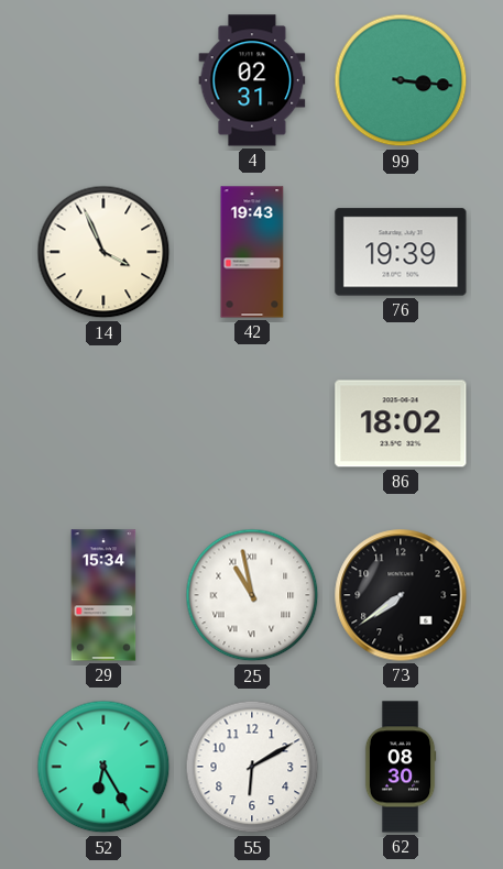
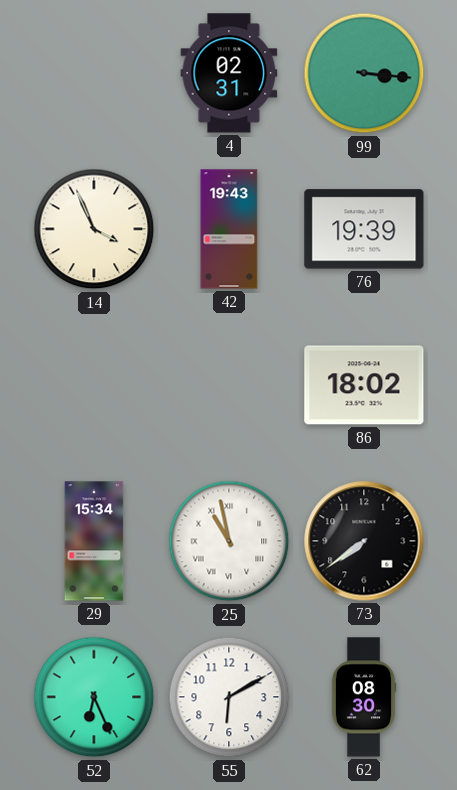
52: 6:25 -> 6:26
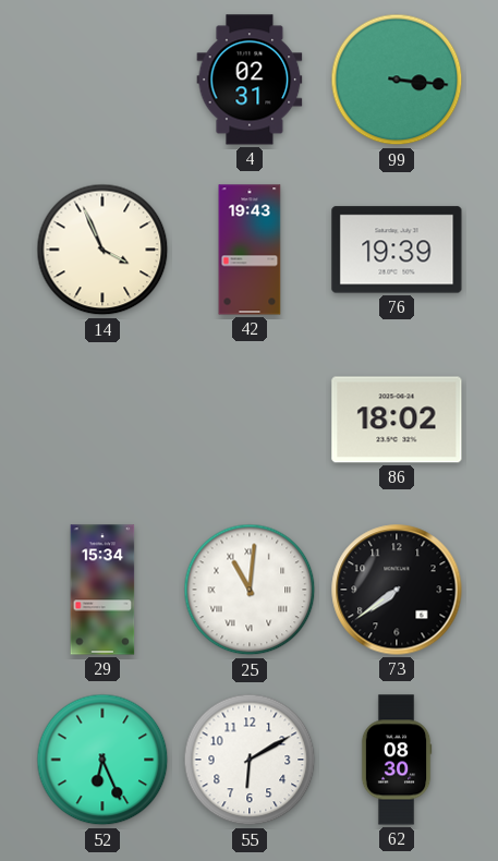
25: 10:58 -> 11:01
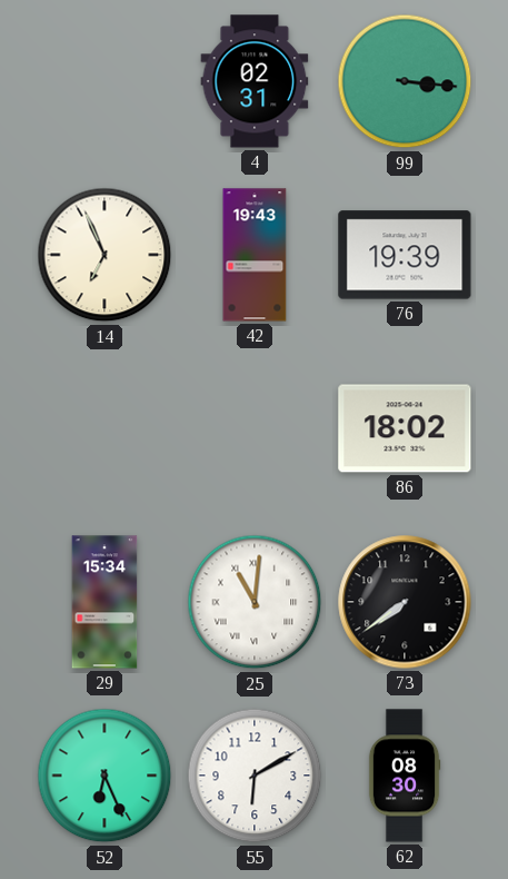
14: 3:56 -> 6:56
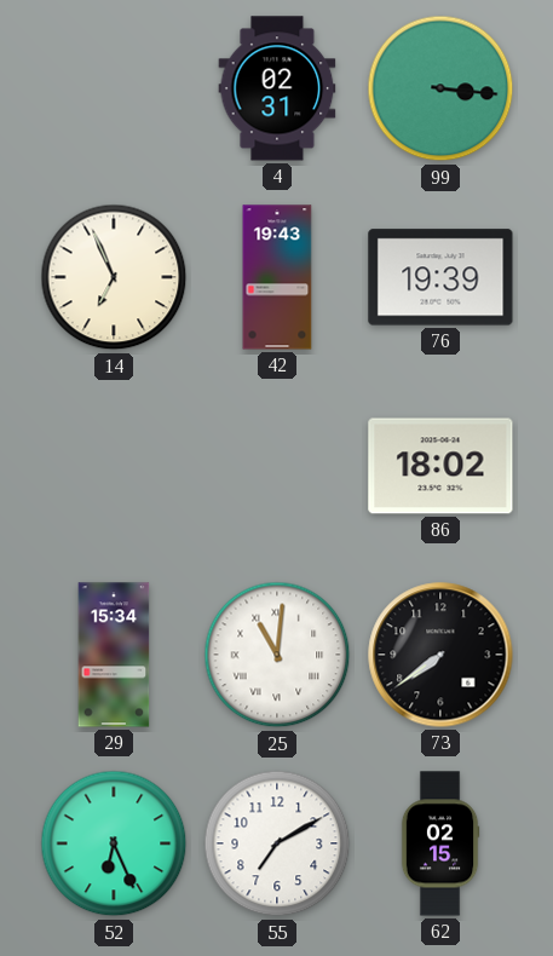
55: 6:10 -> 7:10
62: 08:30 -> 02:15
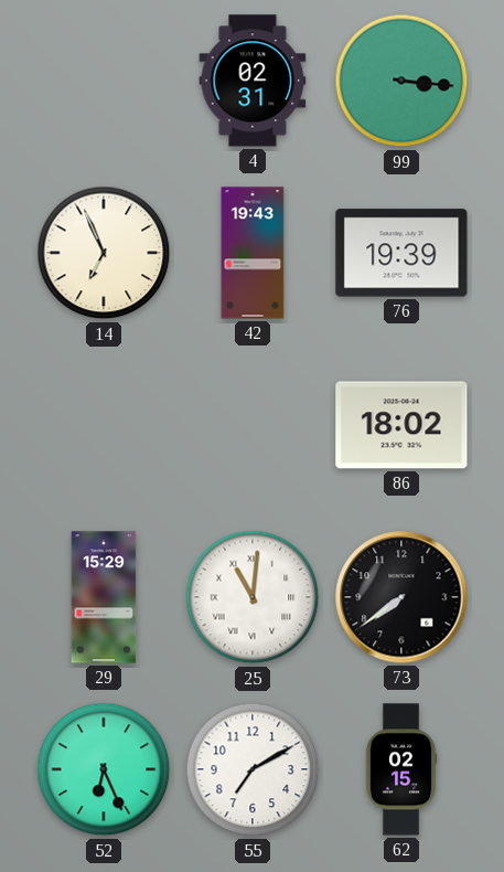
29: 15:34 -> 15:29
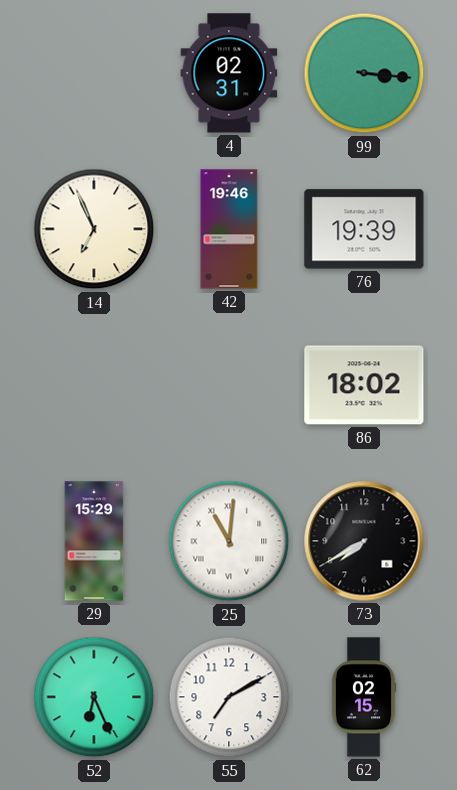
42: 19:43 -> 19:46
73: 7:39 -> 7:40
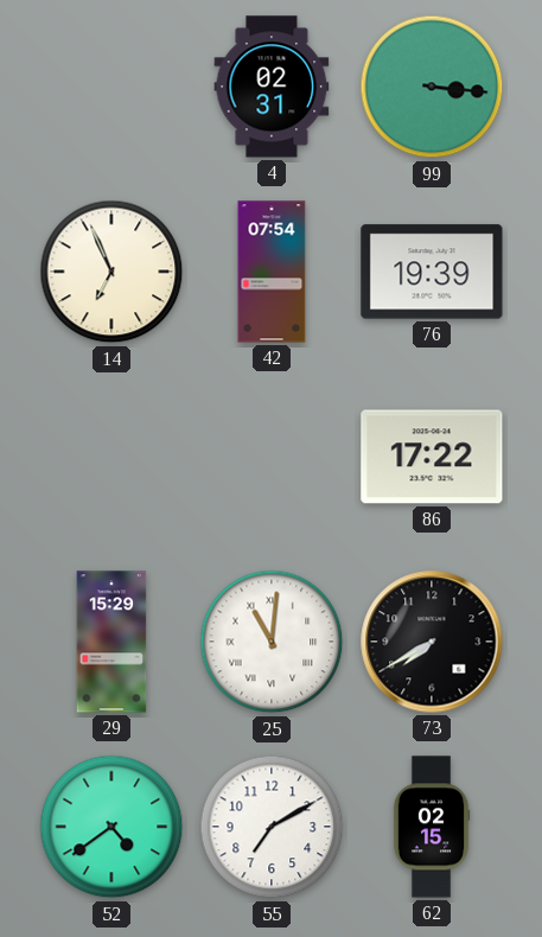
42: 19:46 -> 07:54
86: 18:02 -> 17:22
52: 6:26 -> 4:39
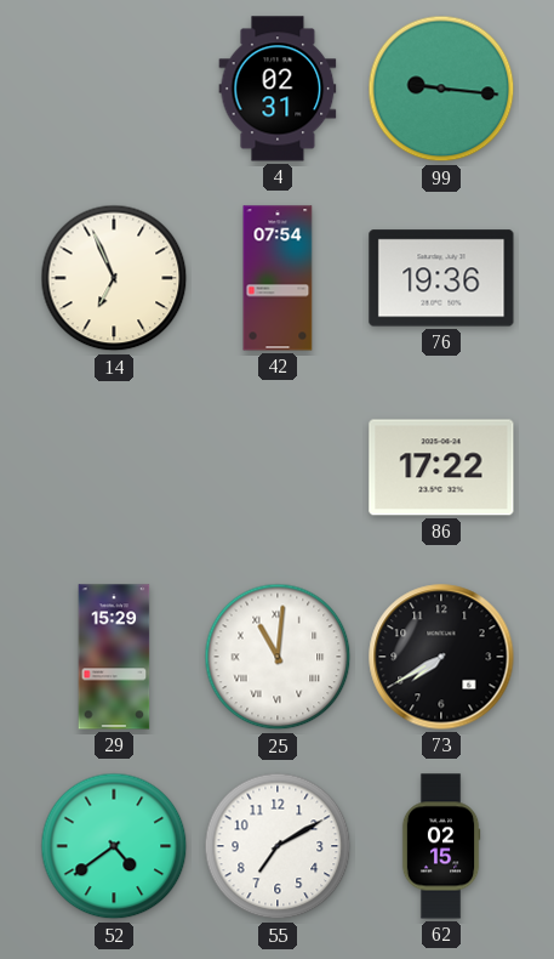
99: 3:16 -> 9:16
76: 19:39 -> 19:36
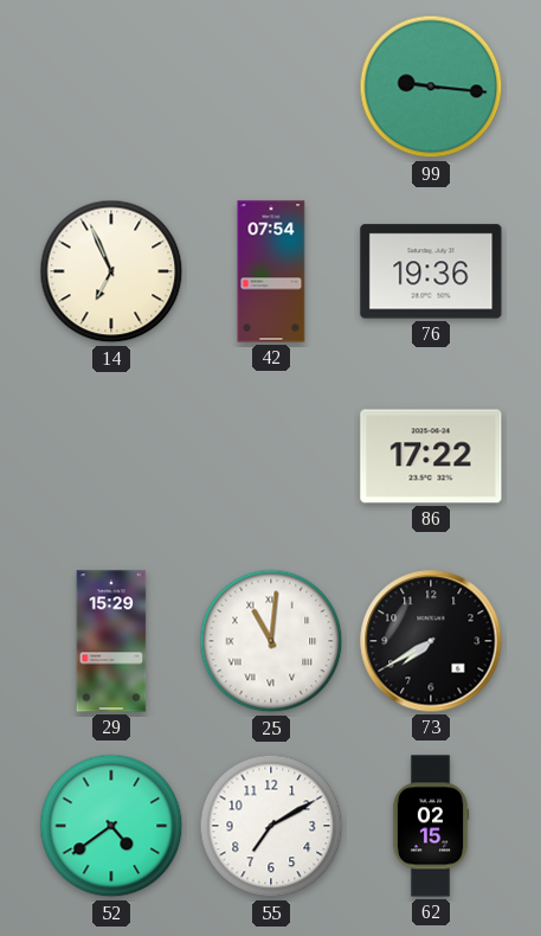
4: 02:31 -> none
